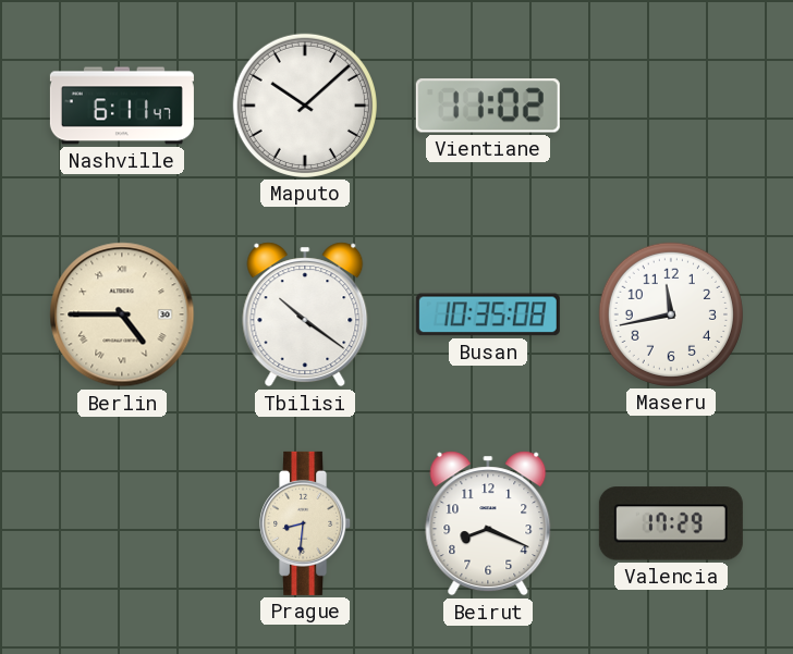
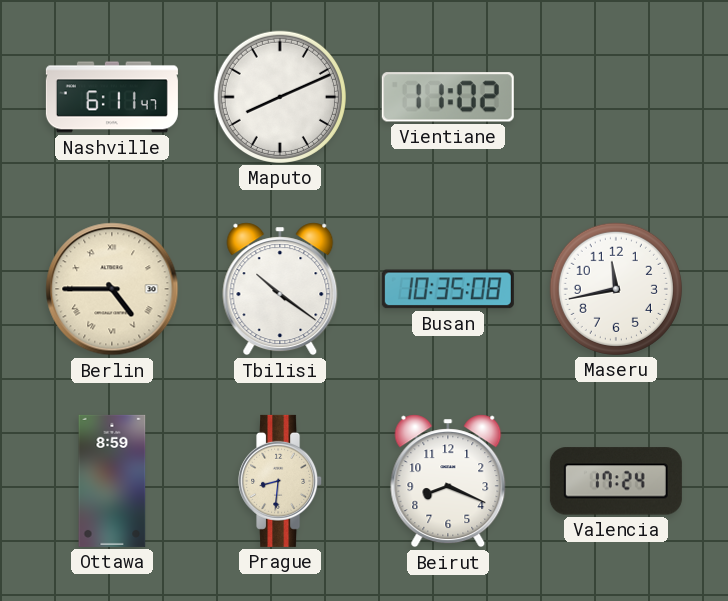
Maputo: 10:08 -> 8:11
Ottawa: none -> 8:59
Valencia: 17:29 -> 17:24
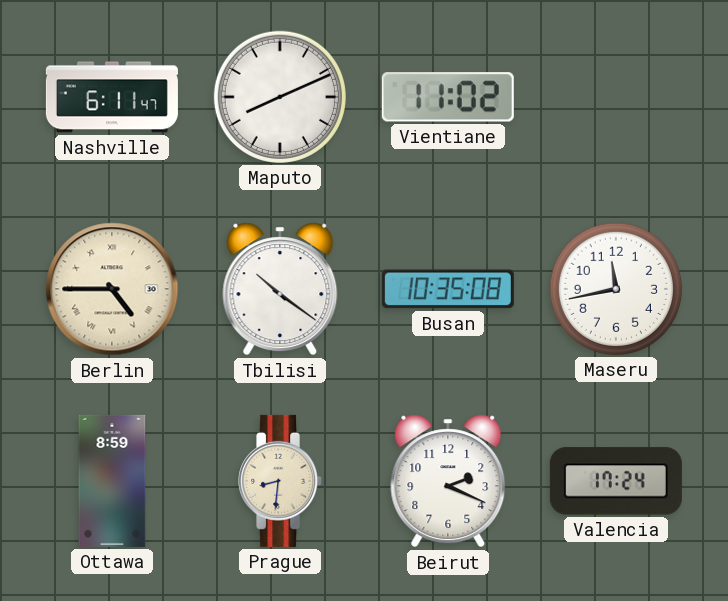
Beirut: 8:19 -> 2:19
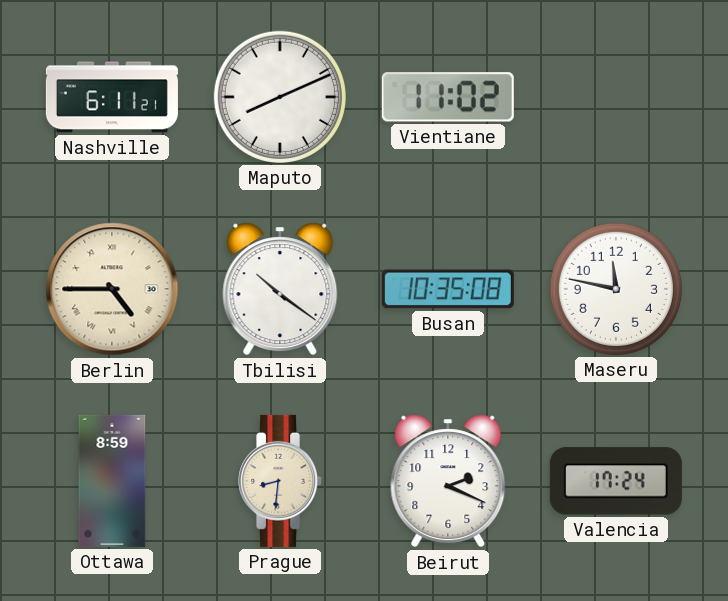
Nashville: 6:11:47 -> 6:11:21
Maseru: 11:43 -> 11:47
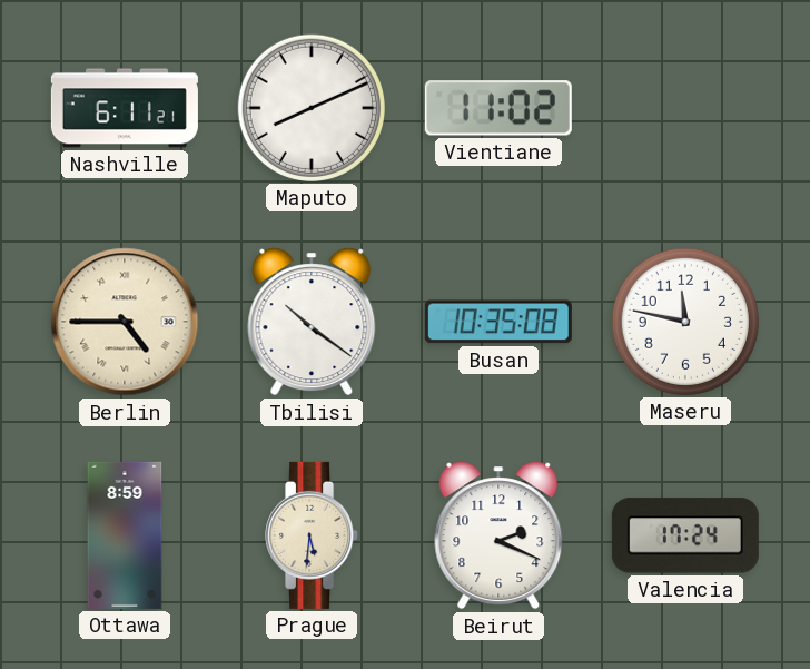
Prague: 8:31 -> 5:31
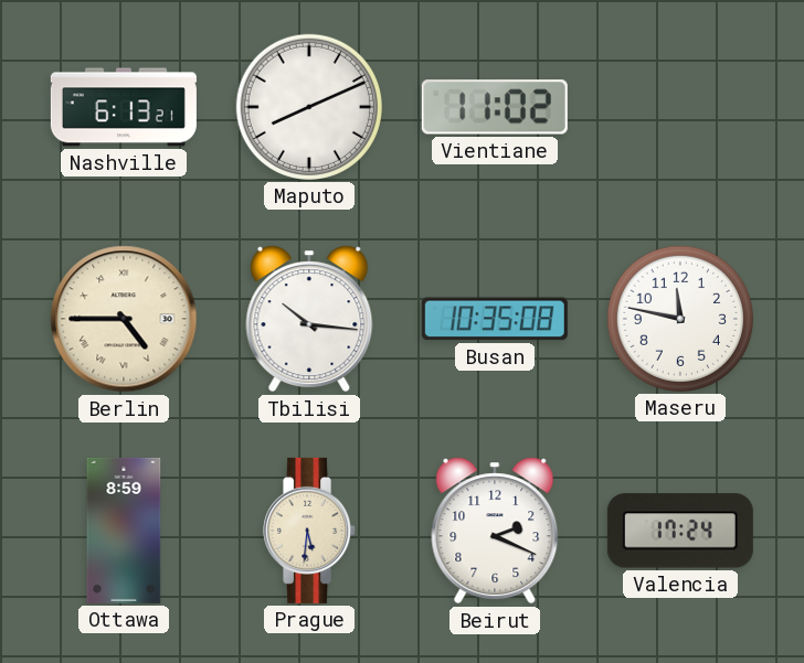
Nashville: 6:11 -> 6:13
Tbilisi: 10:21 -> 10:16
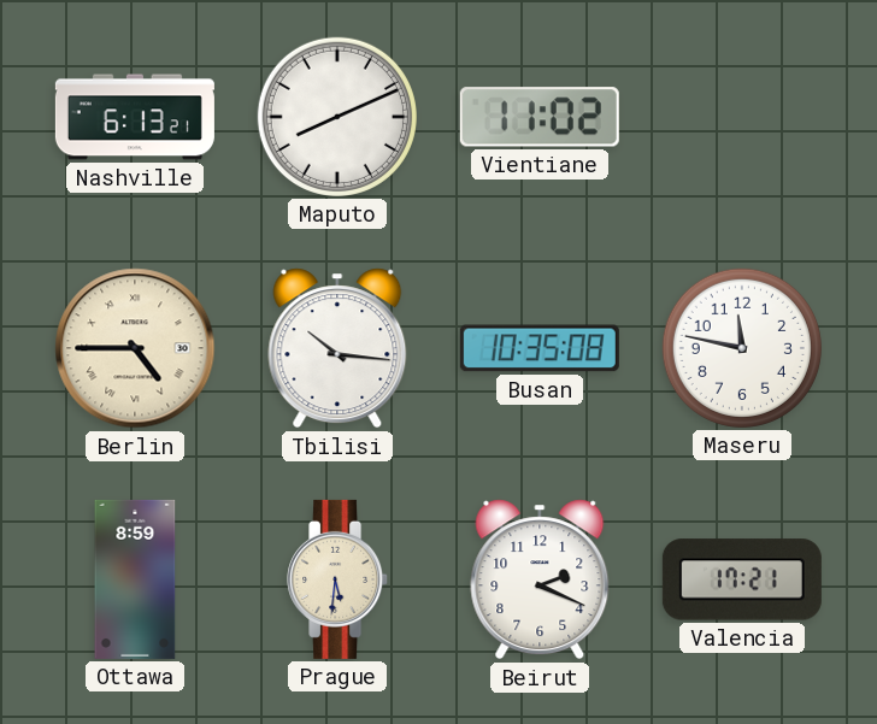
Valencia: 17:24 -> 17:21
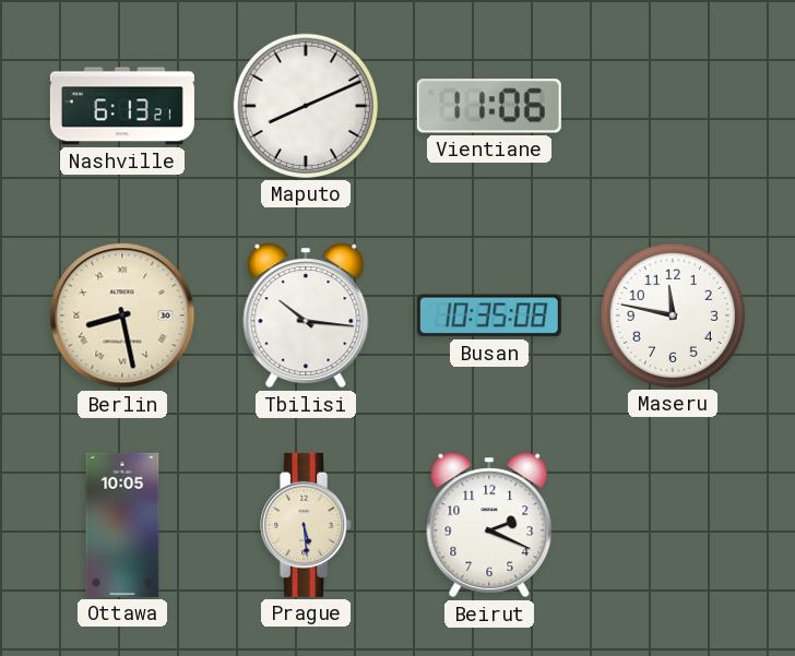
Vientiane: 11:02 -> 11:06
Berlin: 4:45 -> 8:28
Ottawa: 8:59 -> 10:05
Prague: 5:31 -> 5:29
Valencia: 17:21 -> none
